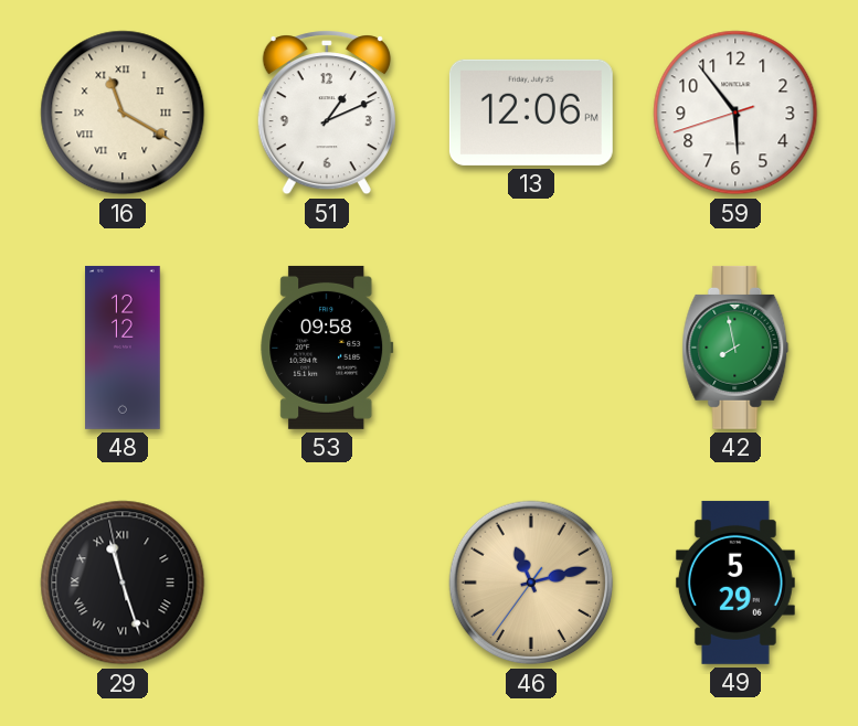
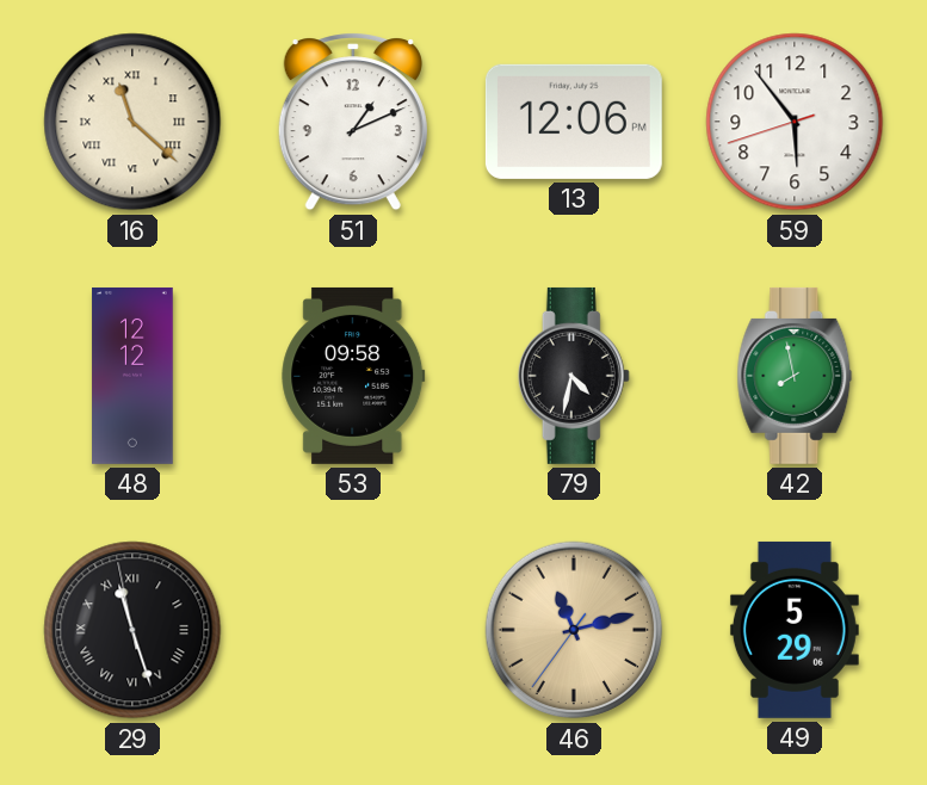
16: 11:20 -> 11:22
79: none -> 4:32
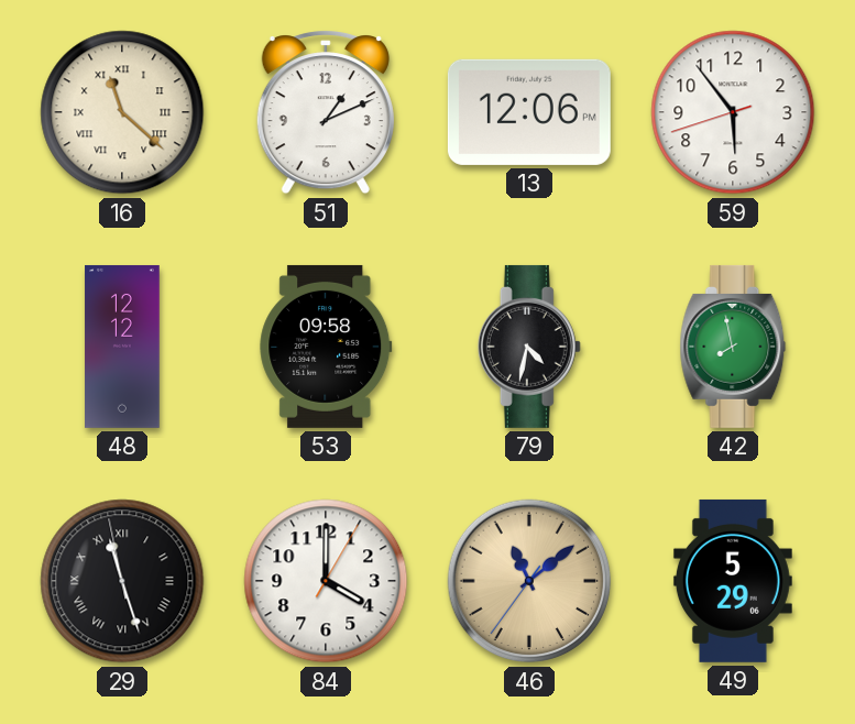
84: none -> 4:00
46: 11:12 -> 11:08
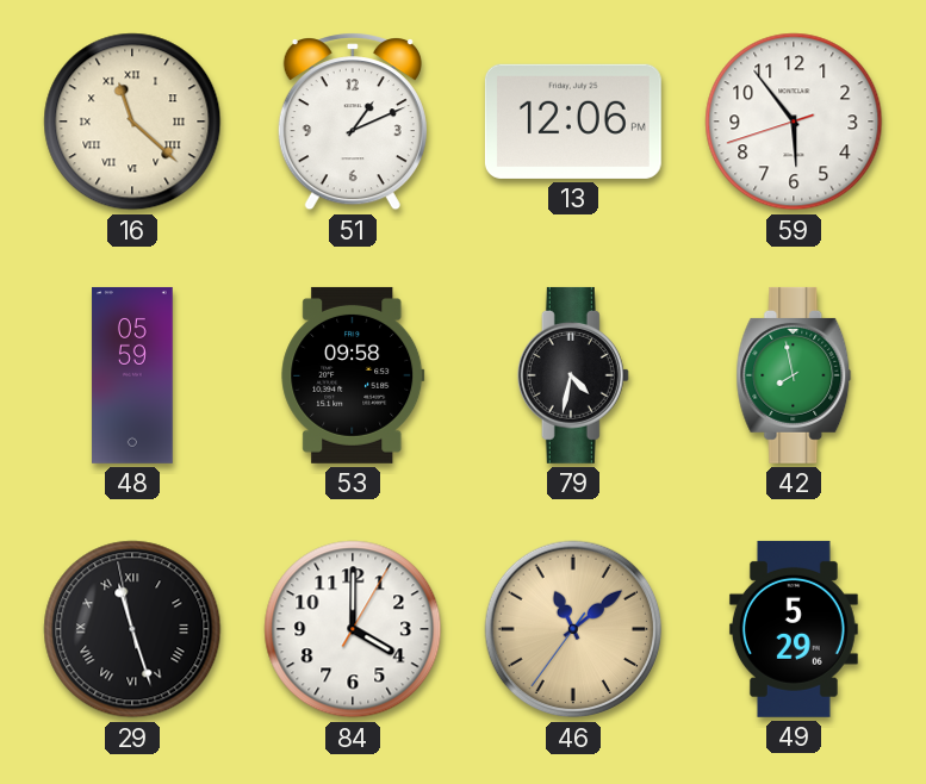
48: 12:12 -> 05:59
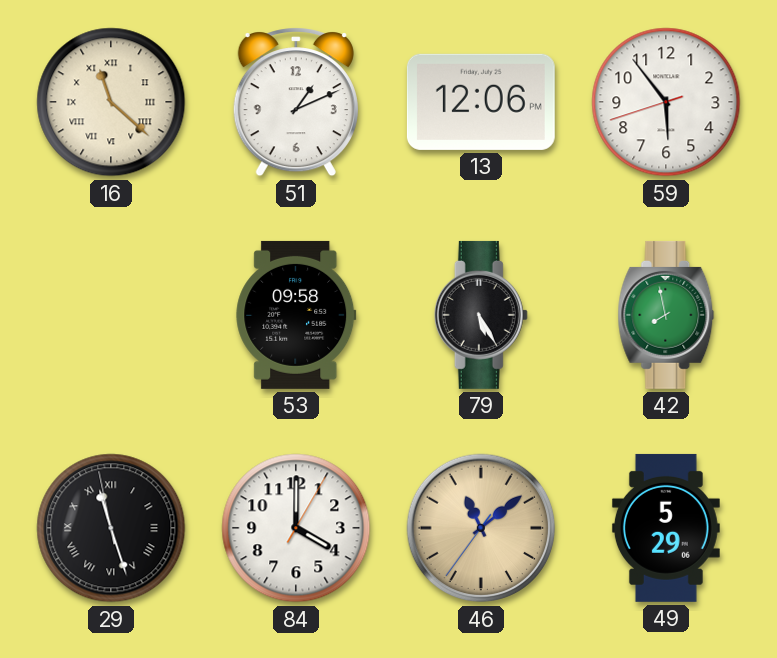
48: 05:59 -> none
79: 4:32 -> 5:25
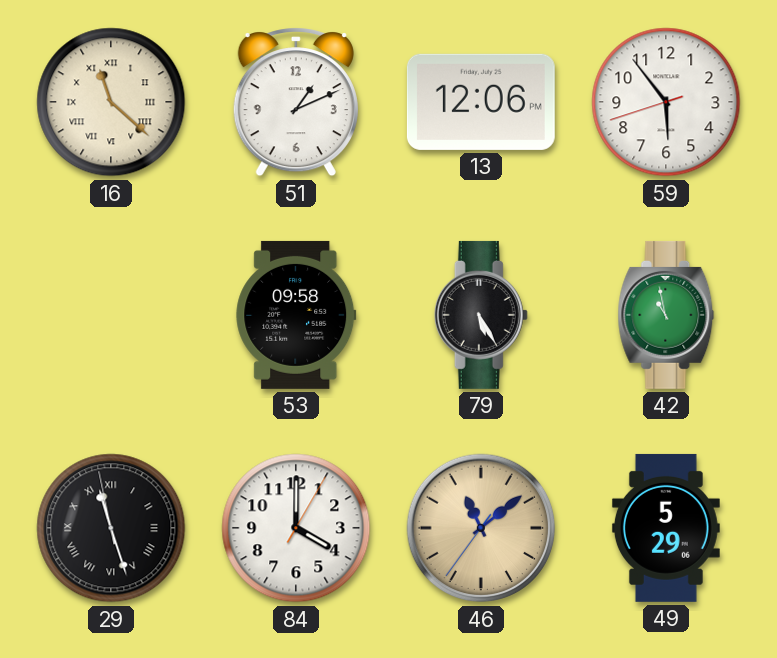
42: 7:58 -> 10:58
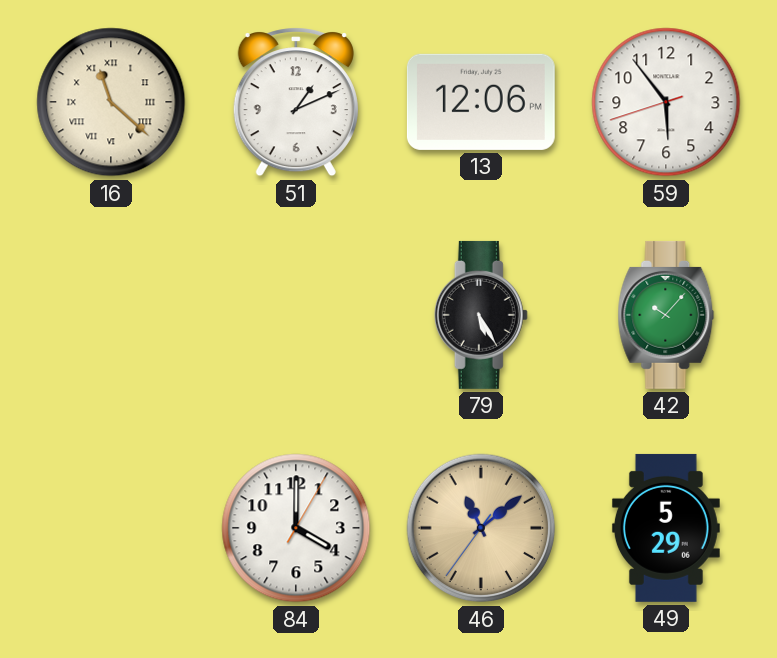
53: 09:58 -> none
42: 10:58 -> 10:07
29: 11:26 -> none
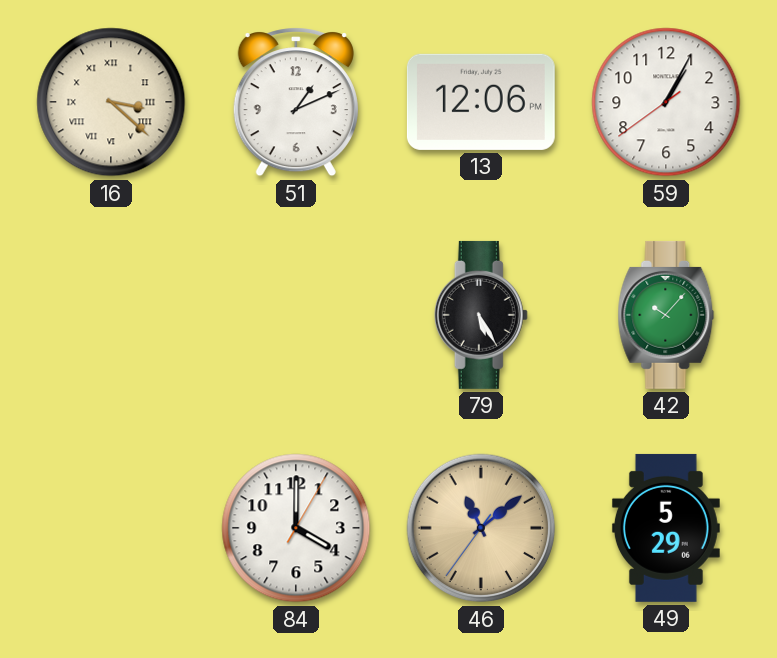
16: 11:22 -> 3:22
59: 5:53 -> 1:04
